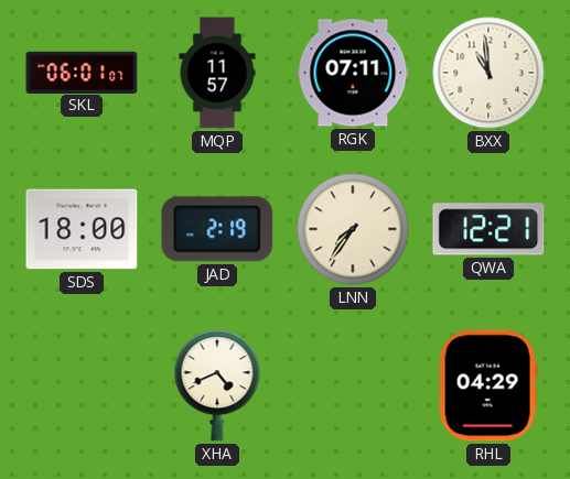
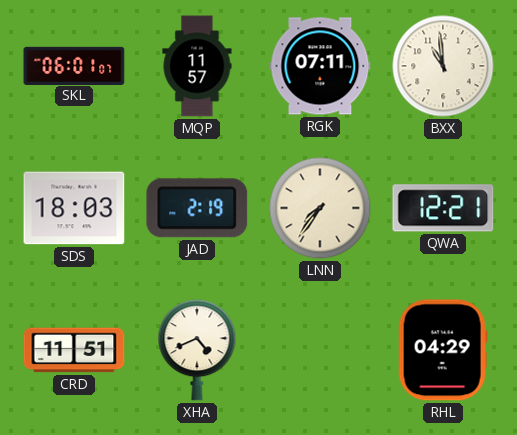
SDS: 18:00 -> 18:03
CRD: none -> 11:51
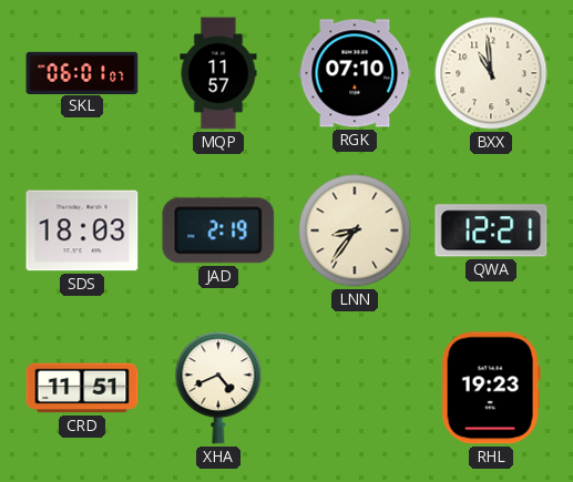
RGK: 07:11 -> 07:10
LNN: 7:36 -> 8:36
RHL: 04:29 -> 19:23
